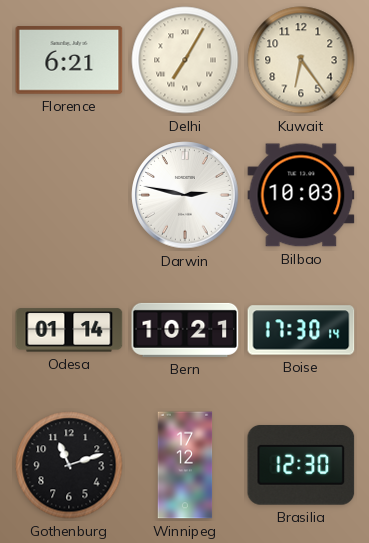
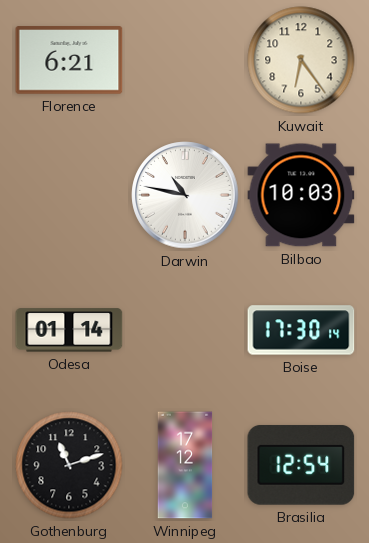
Delhi: 7:05 -> none
Darwin: 2:47 -> 10:47
Bern: 10:21 -> none
Brasilia: 12:30 -> 12:54
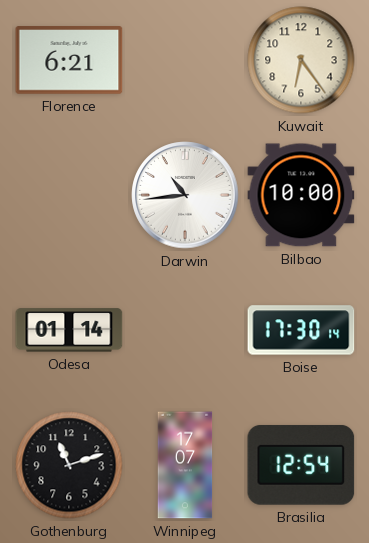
Darwin: 10:47 -> 10:44
Bilbao: 10:03 -> 10:00
Winnipeg: 17:12 -> 17:07
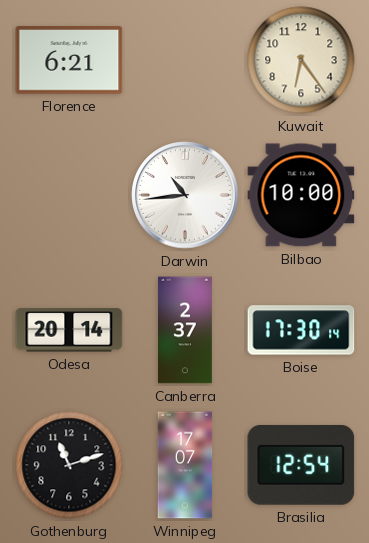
Odesa: 01:14 -> 20:14
Canberra: none -> 2:37
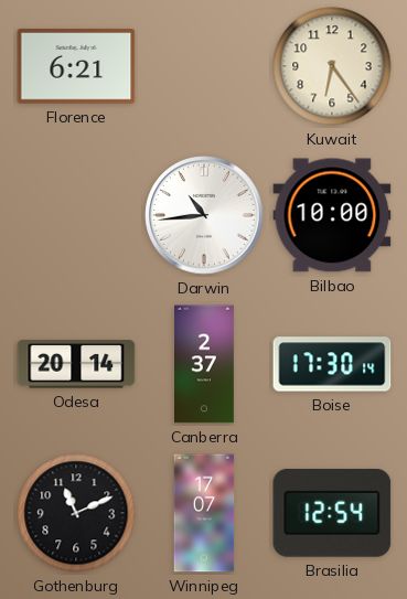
Gothenburg: 11:12 -> 11:11
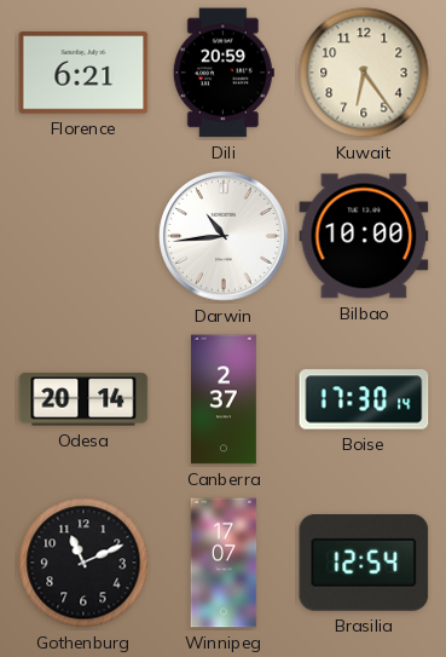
Dili: none -> 20:59
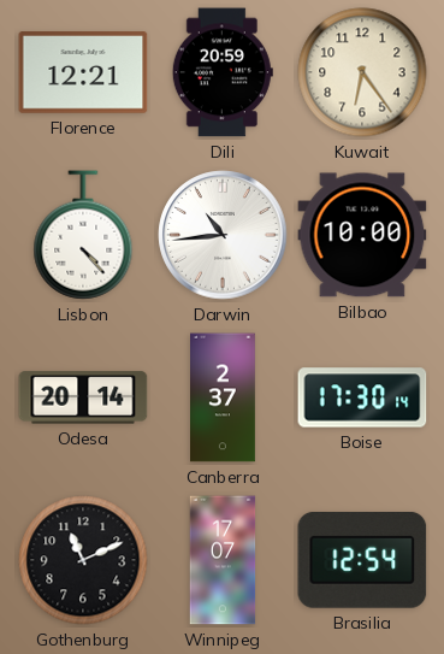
Florence: 6:21 -> 12:21
Lisbon: none -> 4:23
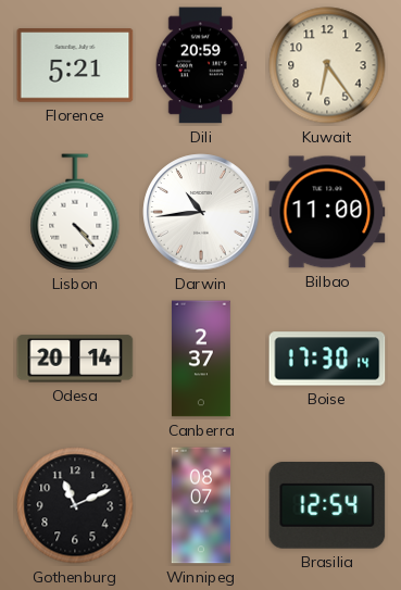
Florence: 12:21 -> 5:21
Bilbao: 10:00 -> 11:00
Winnipeg: 17:07 -> 08:07
